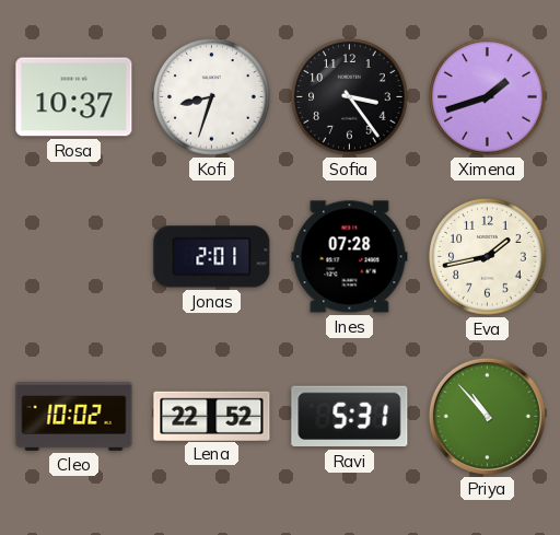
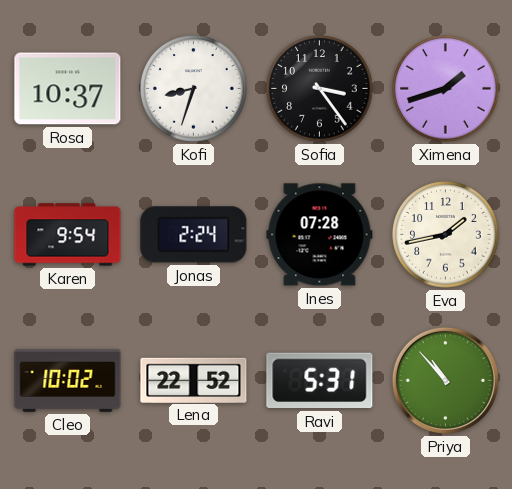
Karen: none -> 9:54
Jonas: 2:01 -> 2:24
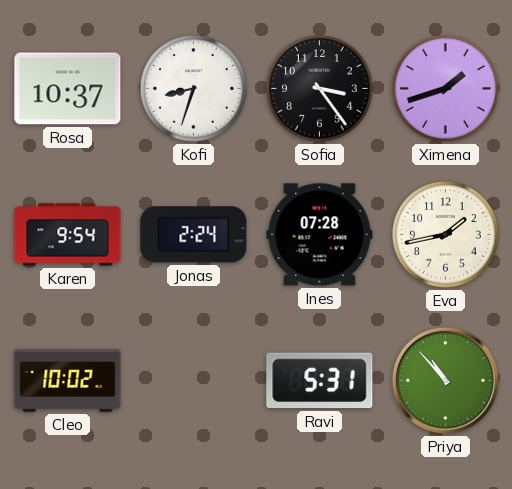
Lena: 22:52 -> none
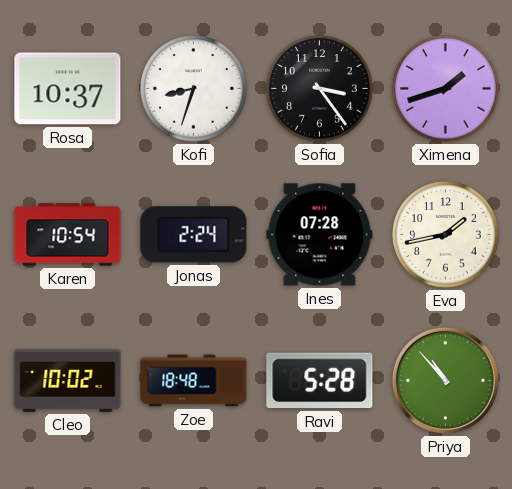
Karen: 9:54 -> 10:54
Zoe: none -> 18:48
Ravi: 5:31 -> 5:28
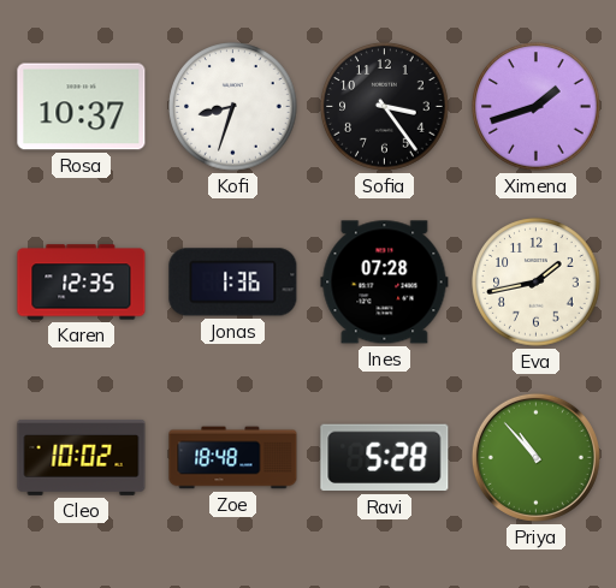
Karen: 10:54 -> 12:35
Jonas: 2:24 -> 1:36
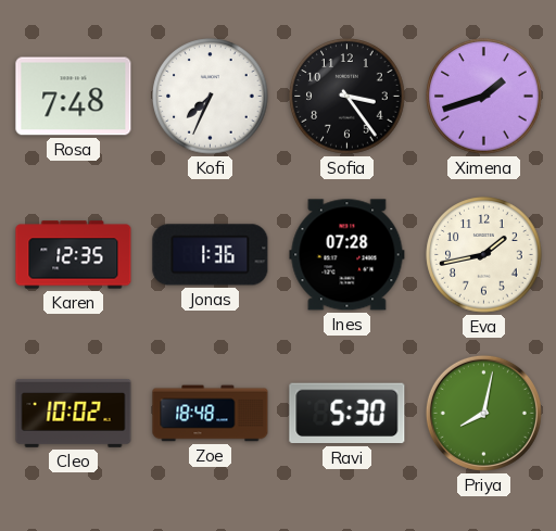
Rosa: 10:37 -> 7:48
Kofi: 8:33 -> 7:34
Ravi: 5:28 -> 5:30
Priya: 10:53 -> 8:02
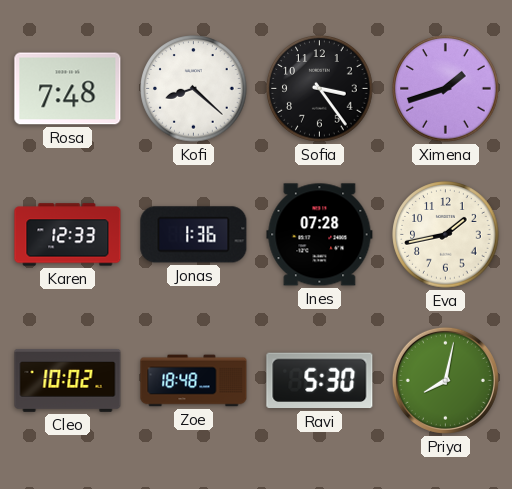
Kofi: 7:34 -> 8:22
Karen: 12:35 -> 12:33
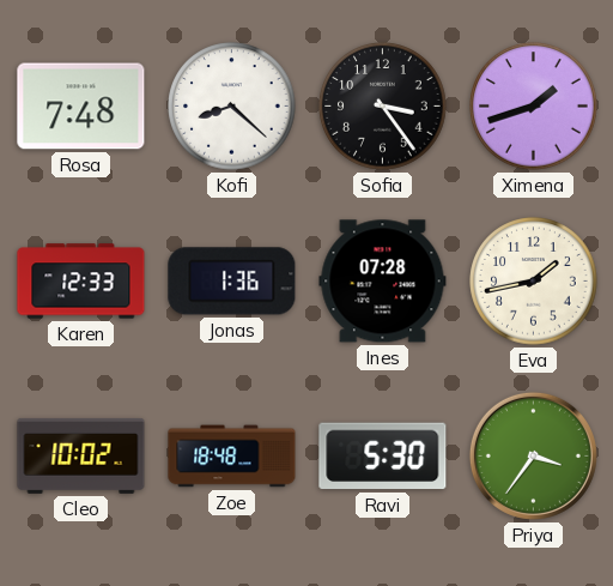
Priya: 8:02 -> 3:36
